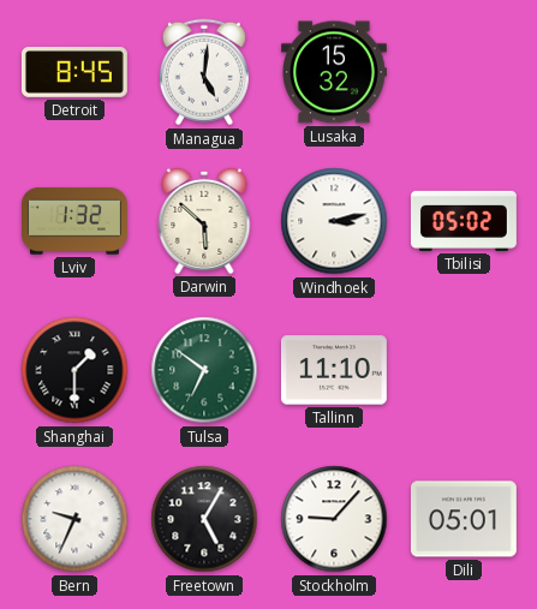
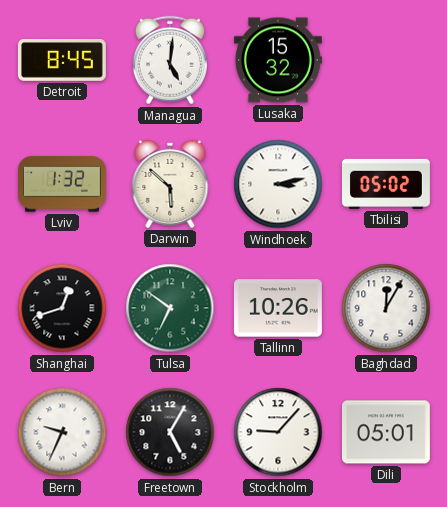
Shanghai: 1:30 -> 12:42
Tallinn: 11:10 -> 10:26
Baghdad: none -> 12:05
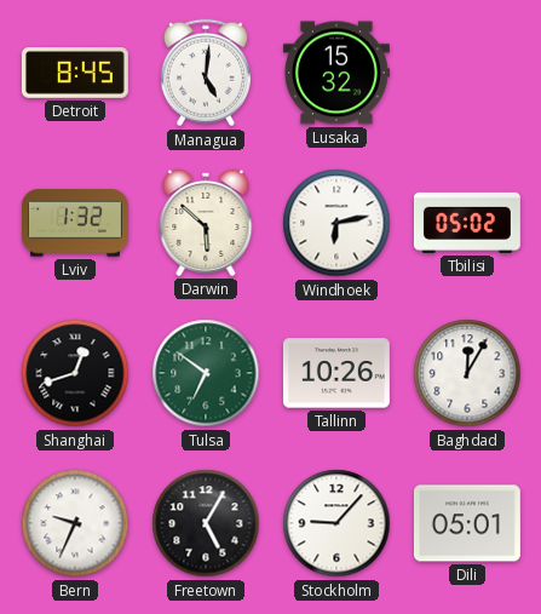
Windhoek: 3:13 -> 6:13
